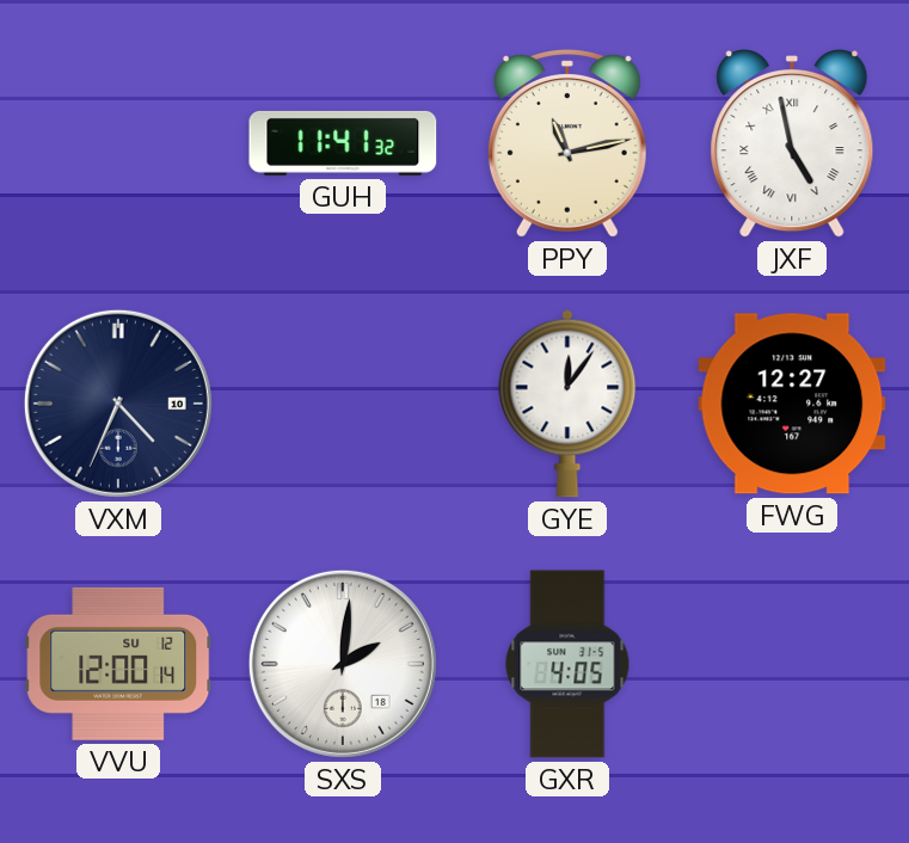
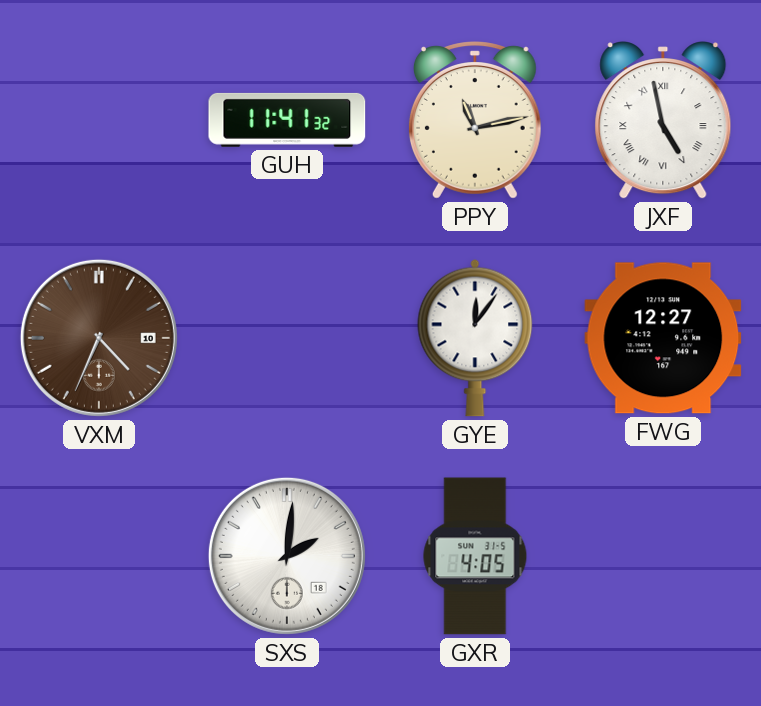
VXM dial: navy -> brown
VVU: 12:00 -> none
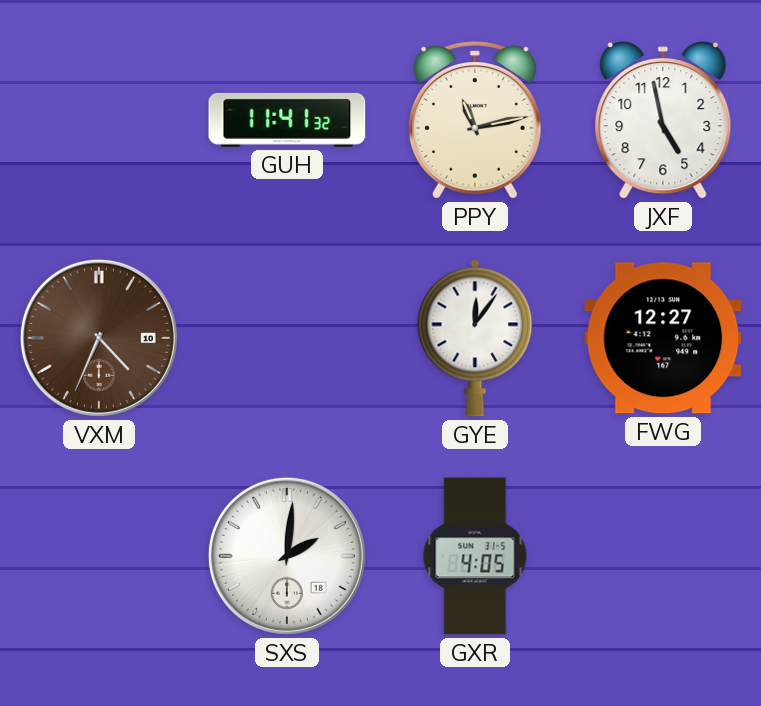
JXF numerals: Roman -> Arabic
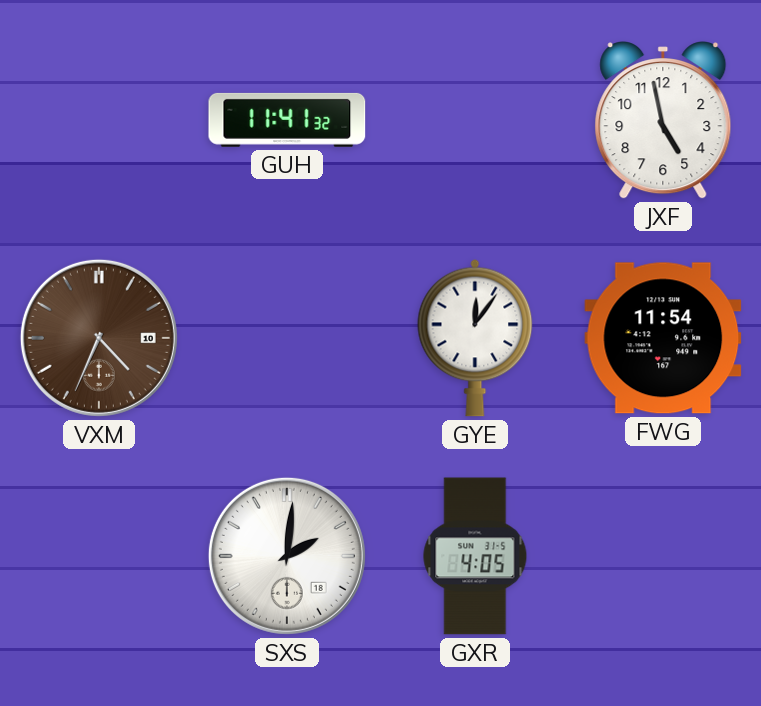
PPY: 11:13 -> none
FWG: 12:27 -> 11:54
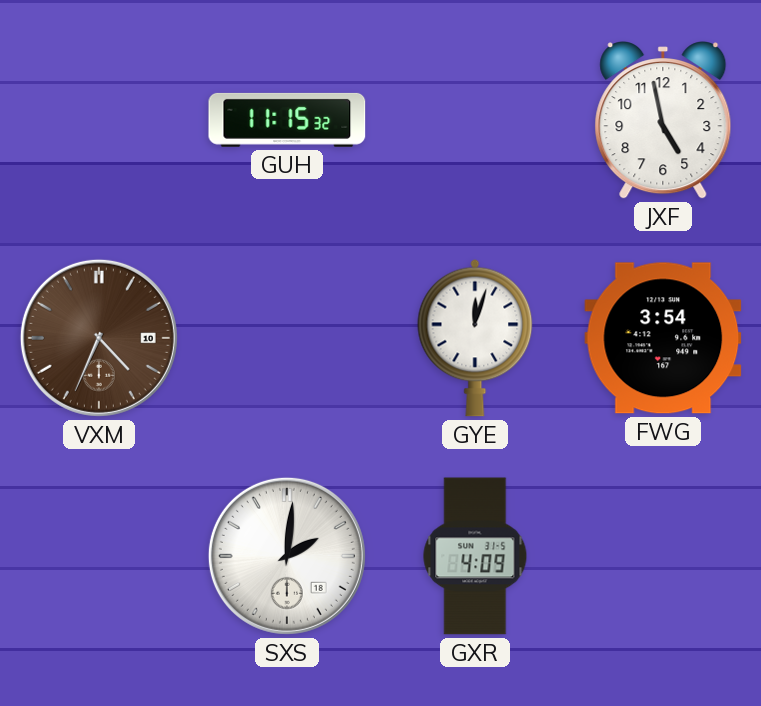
GUH: 11:41 -> 11:15
GYE: 12:06 -> 12:03
FWG: 11:54 -> 3:54
GXR: 4:05 -> 4:09
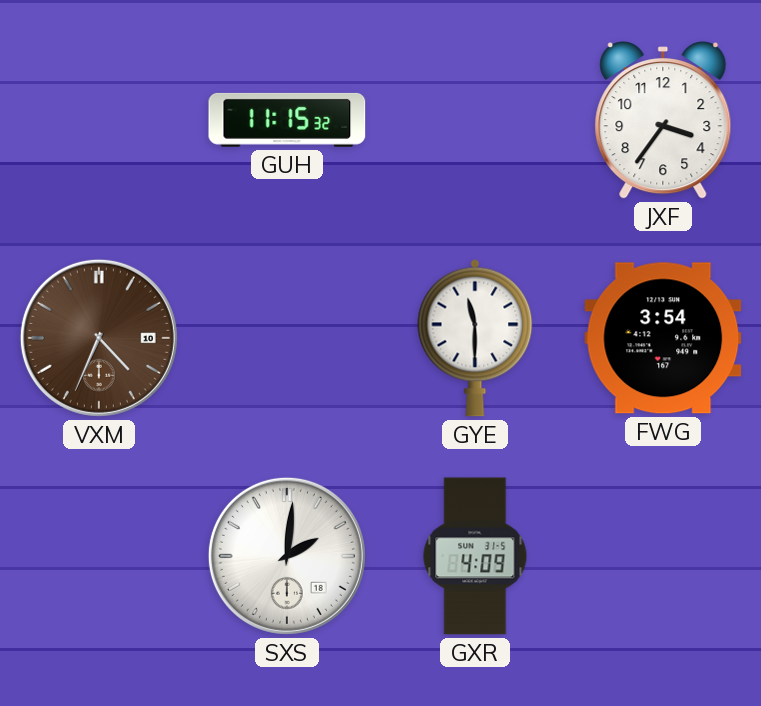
JXF: 4:58 -> 3:36
GYE: 12:03 -> 11:30
